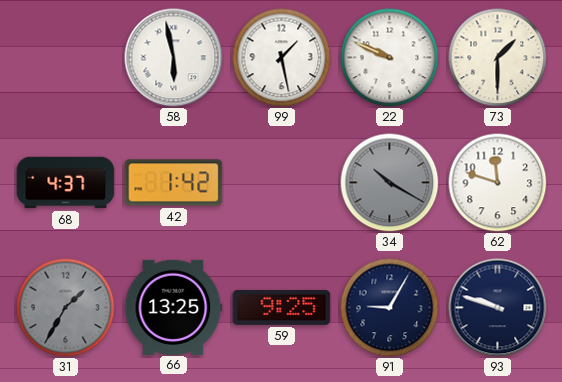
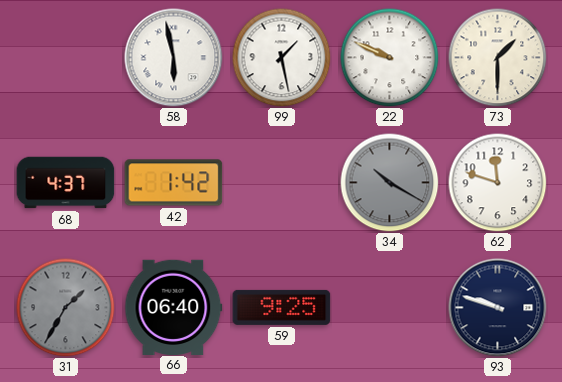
66: 13:25 -> 06:40
91: 9:05 -> none
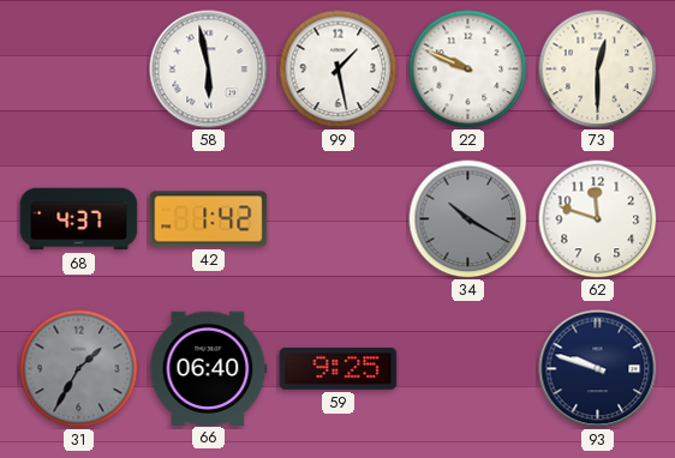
73: 1:30 -> 12:30
